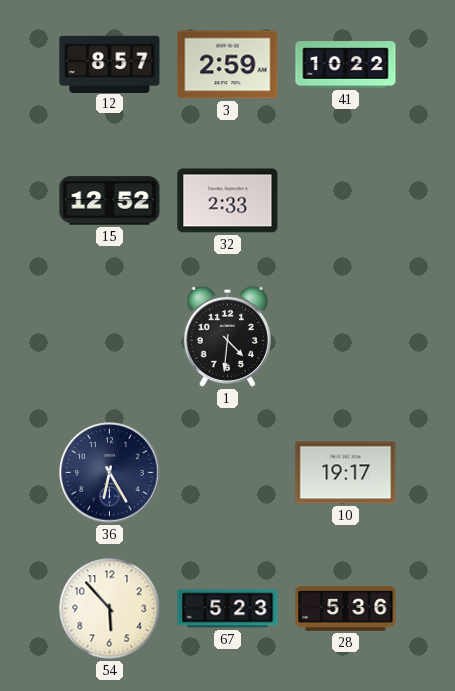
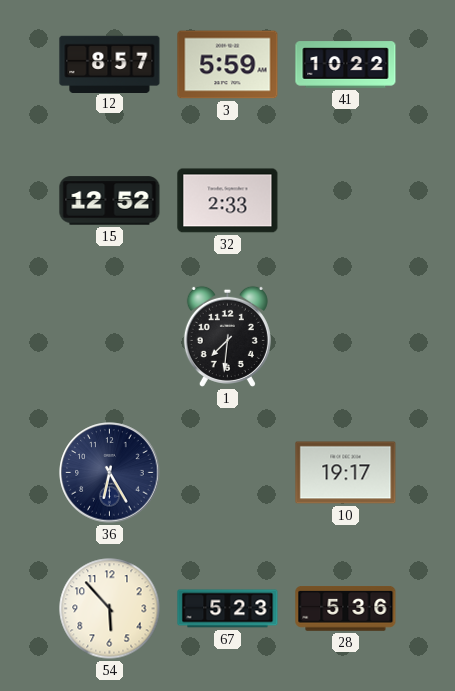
3: 2:59 -> 5:59
1: 4:31 -> 7:31
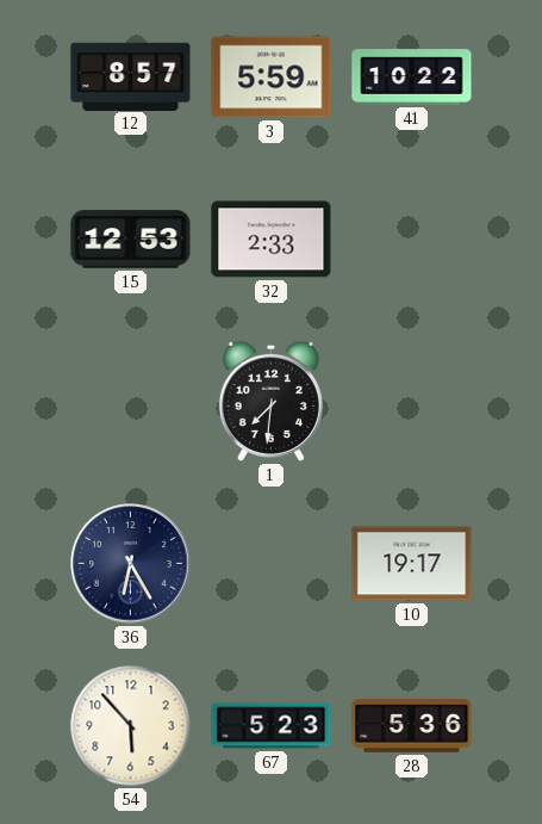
15: 12:52 -> 12:53
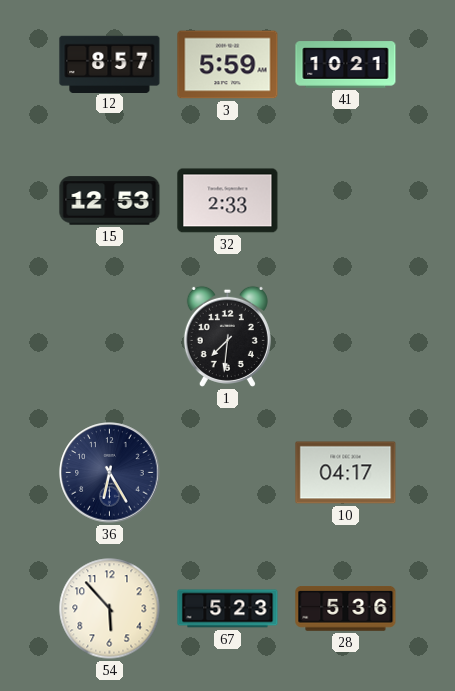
41: 10:22 -> 10:21
10: 19:17 -> 04:17
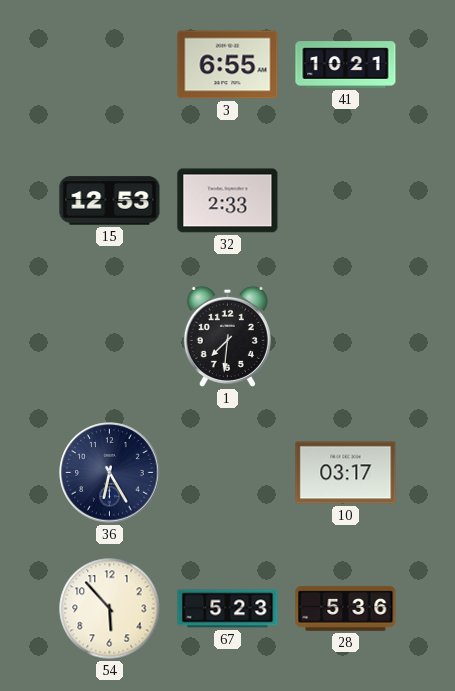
12: 8:57 -> none
3: 5:59 -> 6:55
10: 04:17 -> 03:17
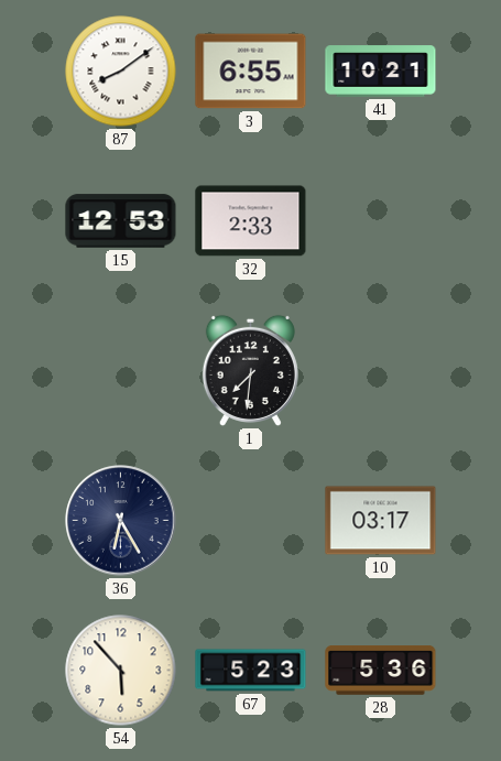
87: none -> 8:09
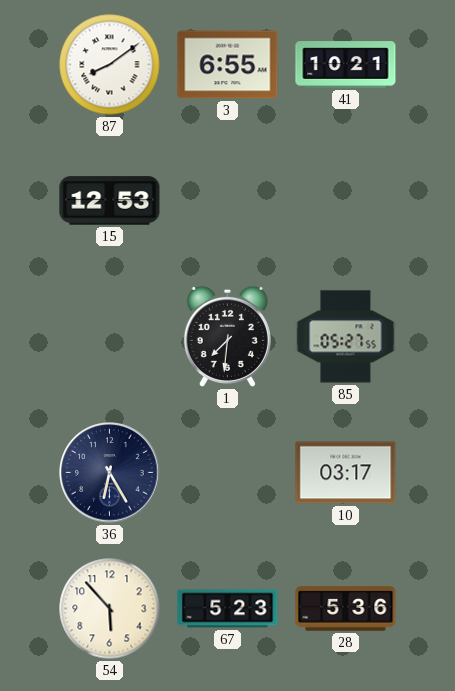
32: 2:33 -> none
85: none -> 05:27
